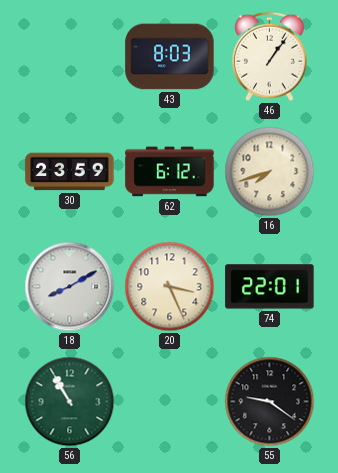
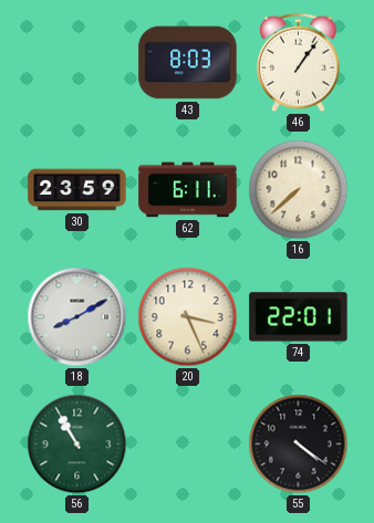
62: 6:12 -> 6:11
16: 7:42 -> 7:38
55: 9:21 -> 4:21
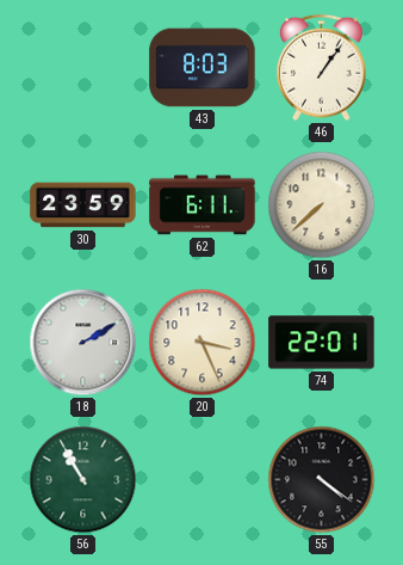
18: 8:10 -> 2:10
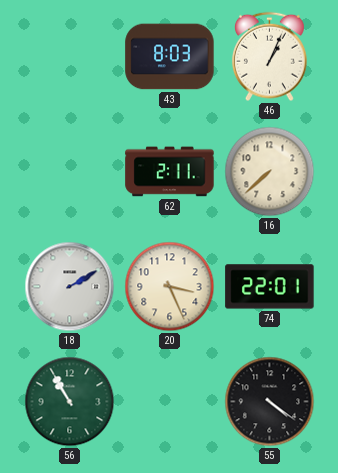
46: 1:06 -> 1:04
30: 23:59 -> none
62: 6:11 -> 2:11
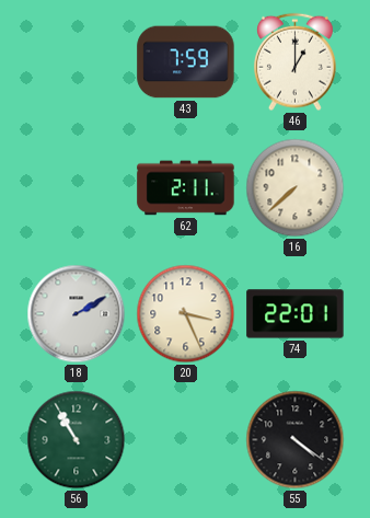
43: 8:03 -> 7:59
46: 1:04 -> 1:00
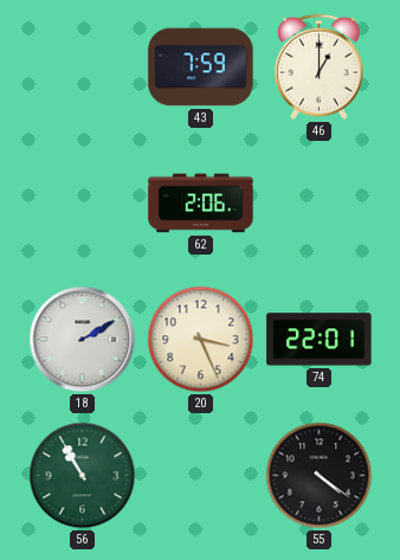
62: 2:11 -> 2:06
16: 7:38 -> none
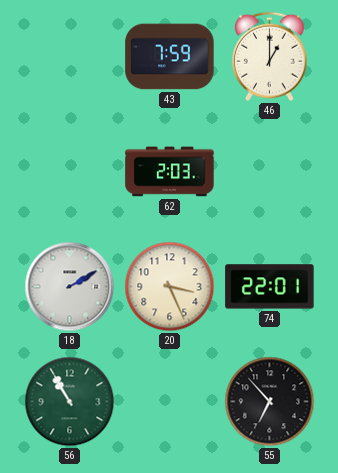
62: 2:06 -> 2:03
55: 4:21 -> 6:53
